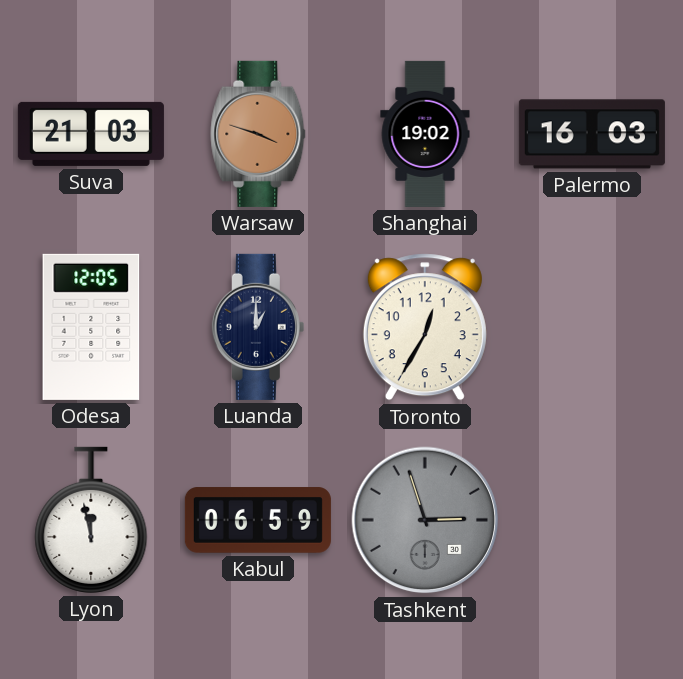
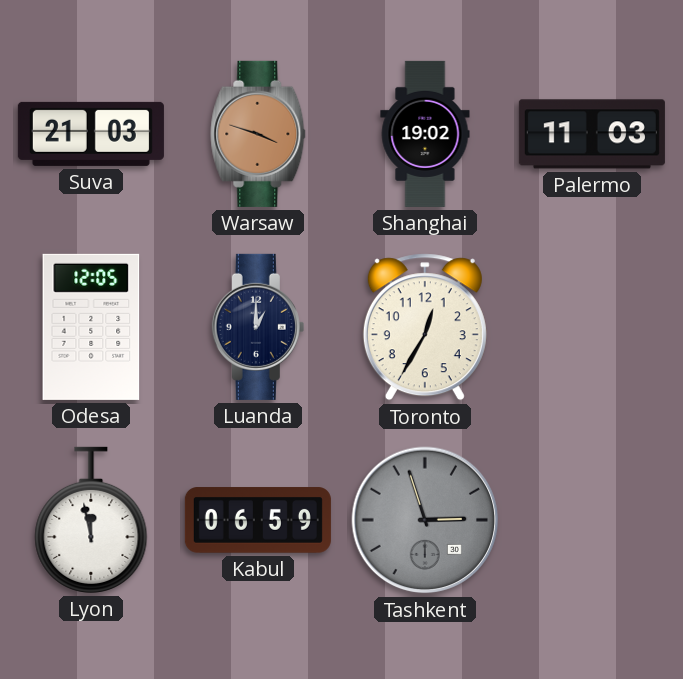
Palermo: 16:03 -> 11:03
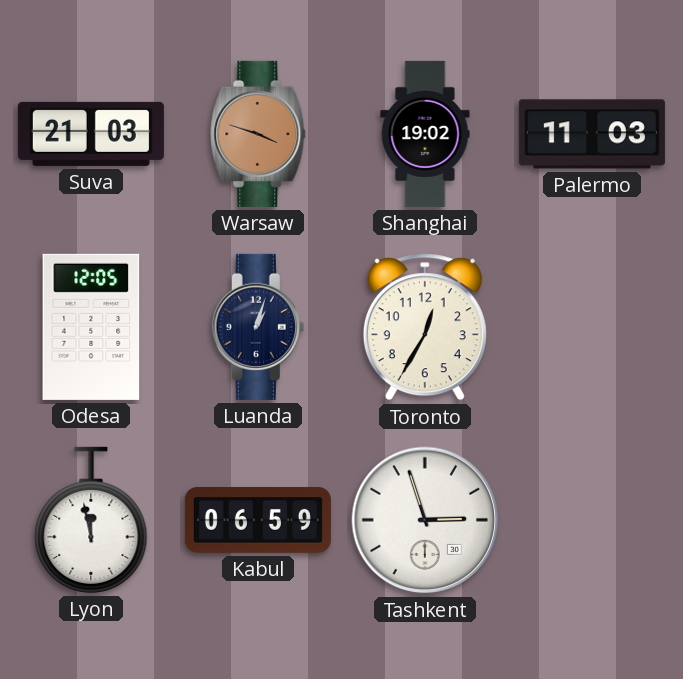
Luanda: 1:00 -> 1:03
Tashkent dial: grey -> white
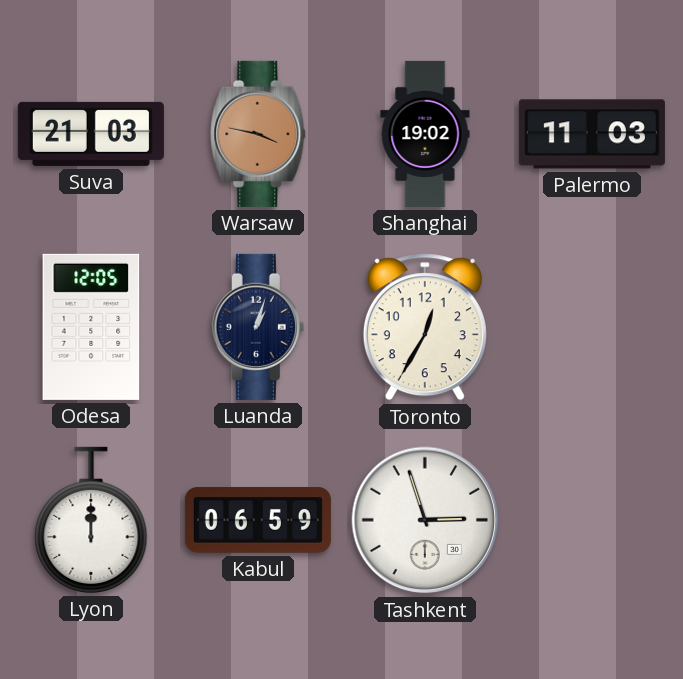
Warsaw: 3:48 -> 3:47
Lyon: 11:58 -> 12:00
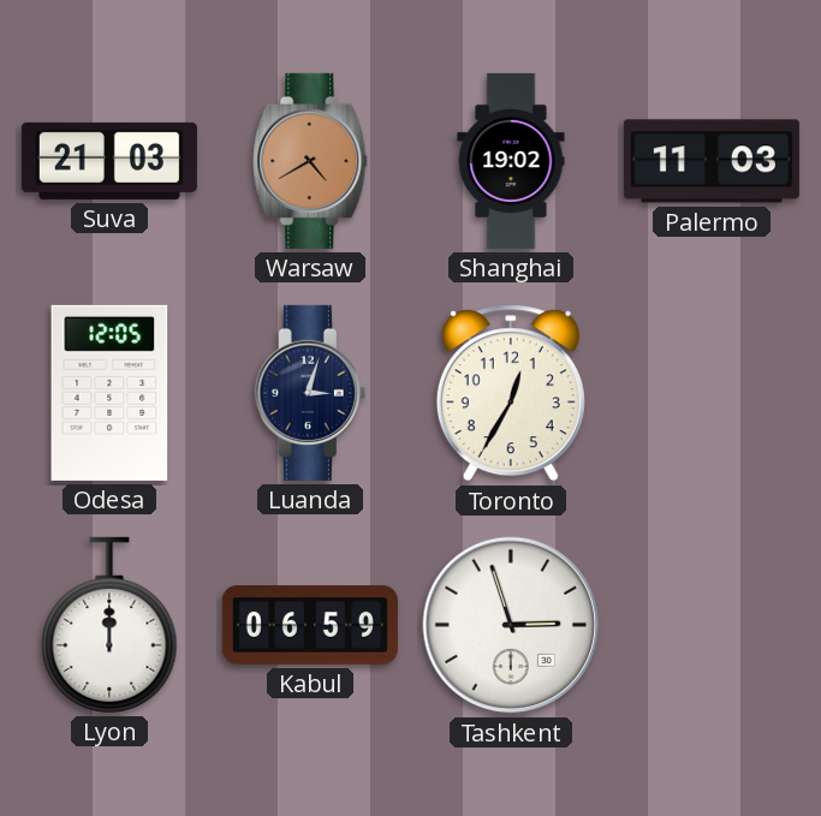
Warsaw: 3:47 -> 4:40
Luanda: 1:03 -> 3:03
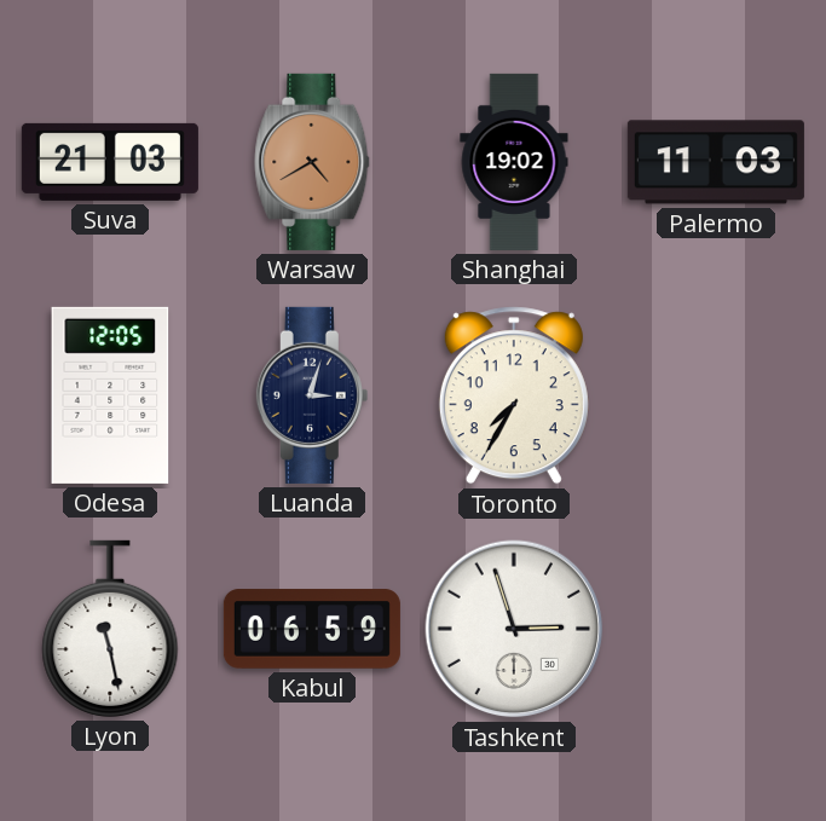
Toronto: 12:35 -> 7:35
Lyon: 12:00 -> 11:28
